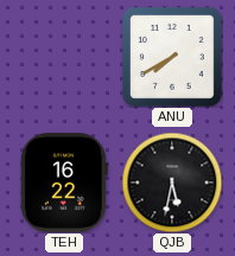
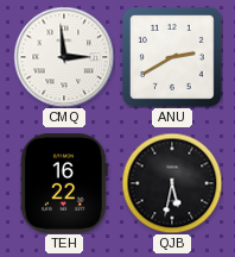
CMQ: none -> 2:59
ANU: 7:40 -> 2:40
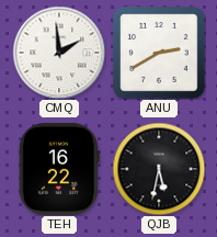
CMQ: 2:59 -> 1:59
